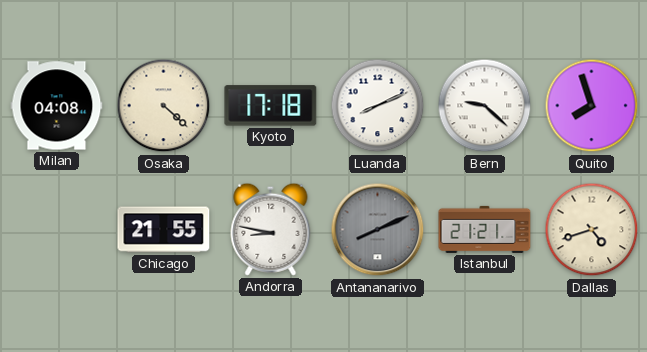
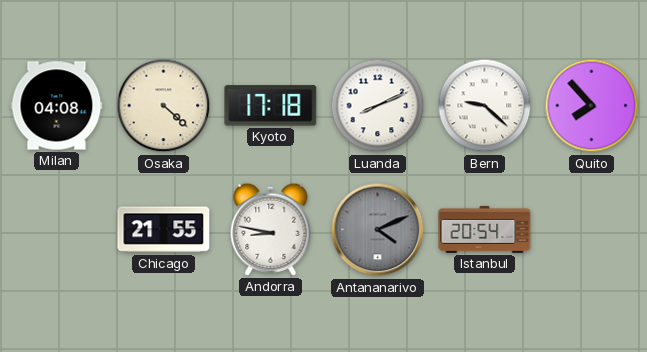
Quito: 7:57 -> 7:53
Antananarivo: 8:11 -> 4:11
Istanbul: 21:21 -> 20:54
Dallas: 4:42 -> none
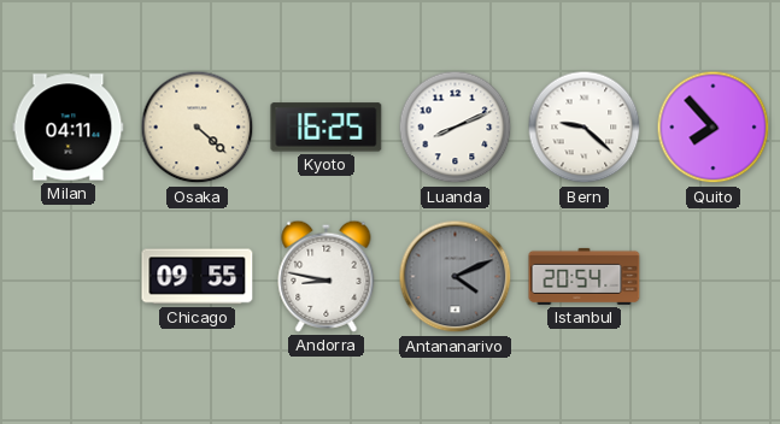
Milan: 04:08 -> 04:11
Kyoto: 17:18 -> 16:25
Chicago: 21:55 -> 09:55
